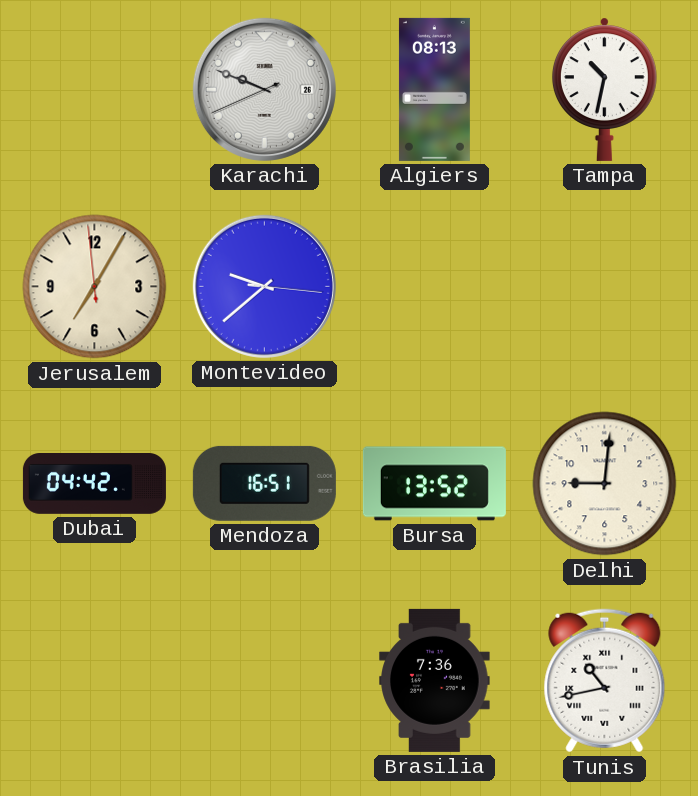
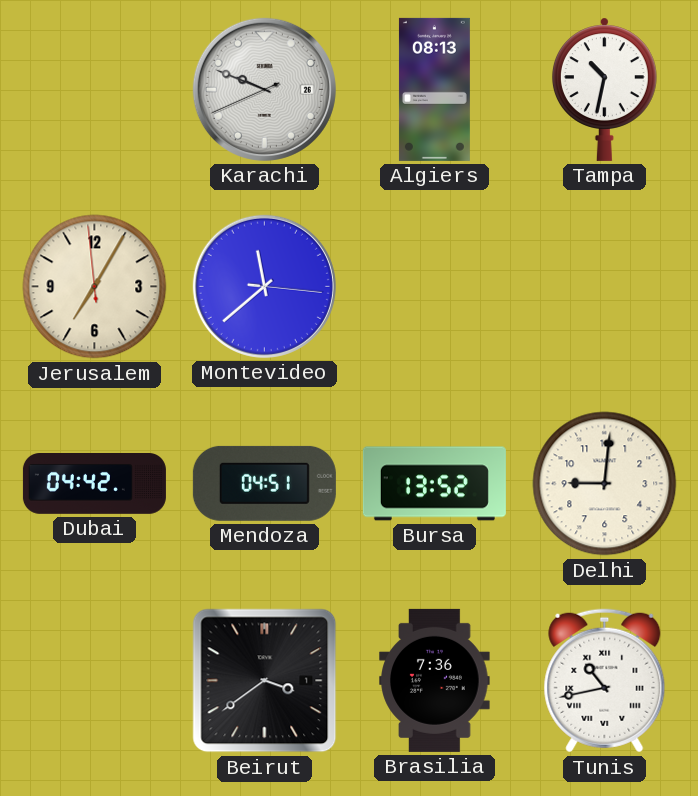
Montevideo: 9:38 -> 11:38
Mendoza: 16:51 -> 04:51
Beirut: none -> 3:39
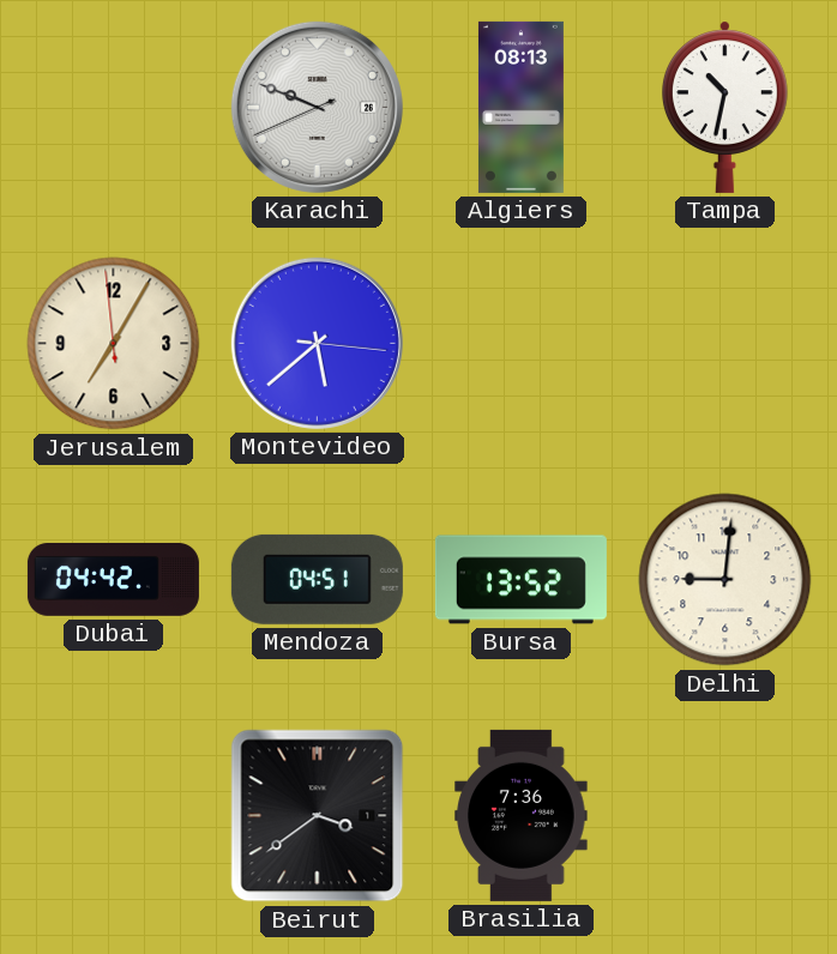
Montevideo: 11:38 -> 5:38
Tunis: 10:43 -> none
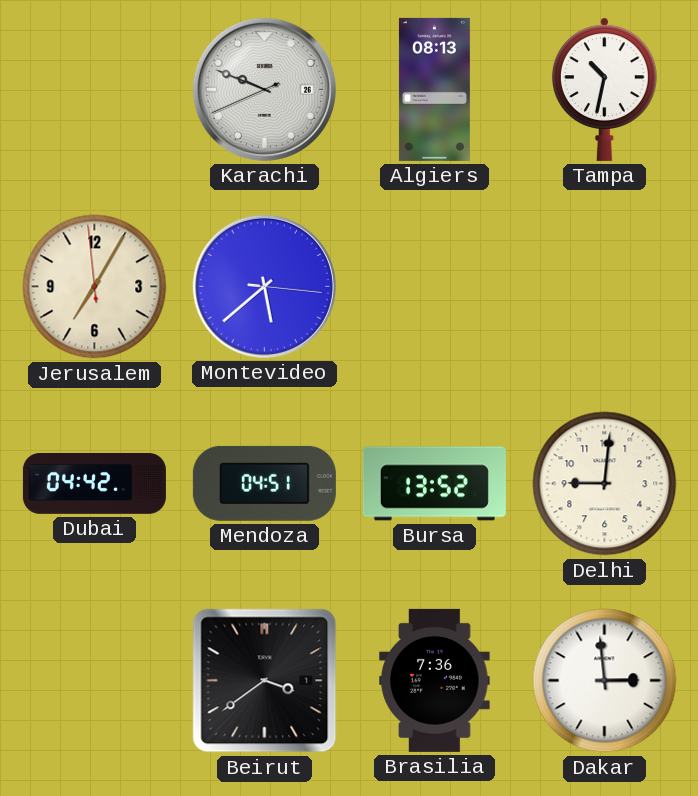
Dakar: none -> 2:59
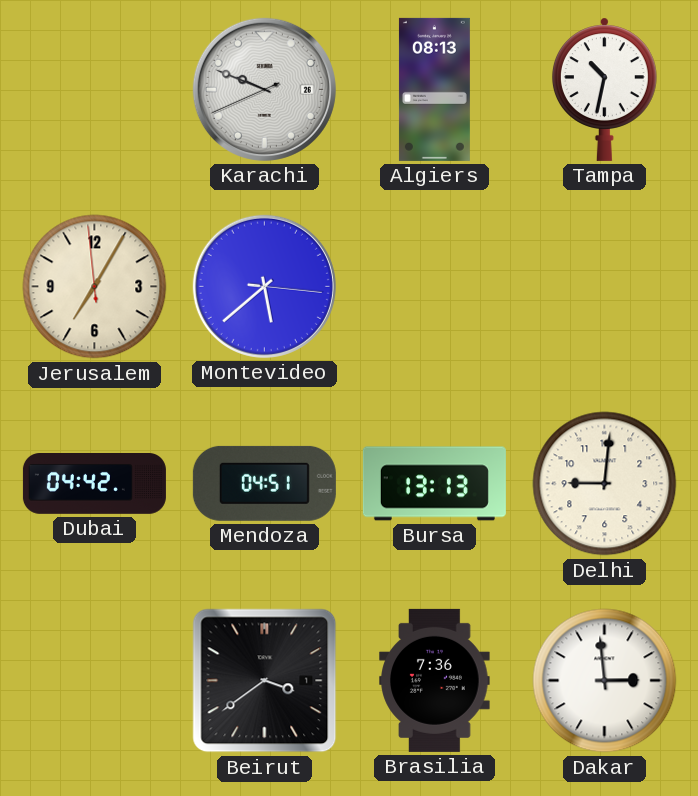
Bursa: 13:52 -> 13:13
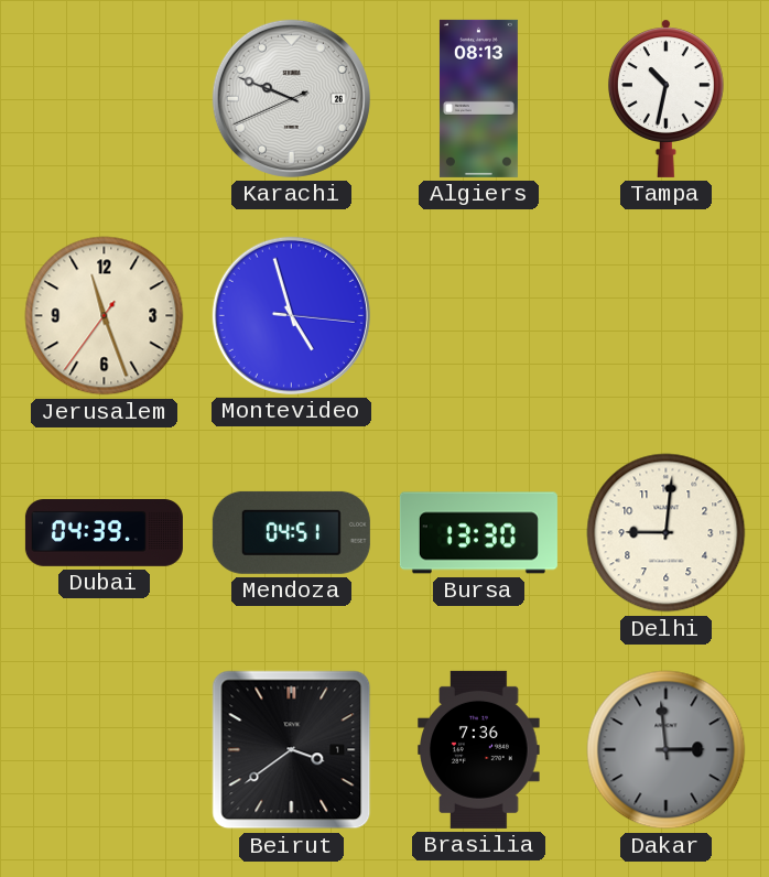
Jerusalem: 7:04 -> 11:26
Montevideo: 5:38 -> 4:57
Dubai: 04:42 -> 04:39
Bursa: 13:13 -> 13:30
Dakar dial: white -> grey
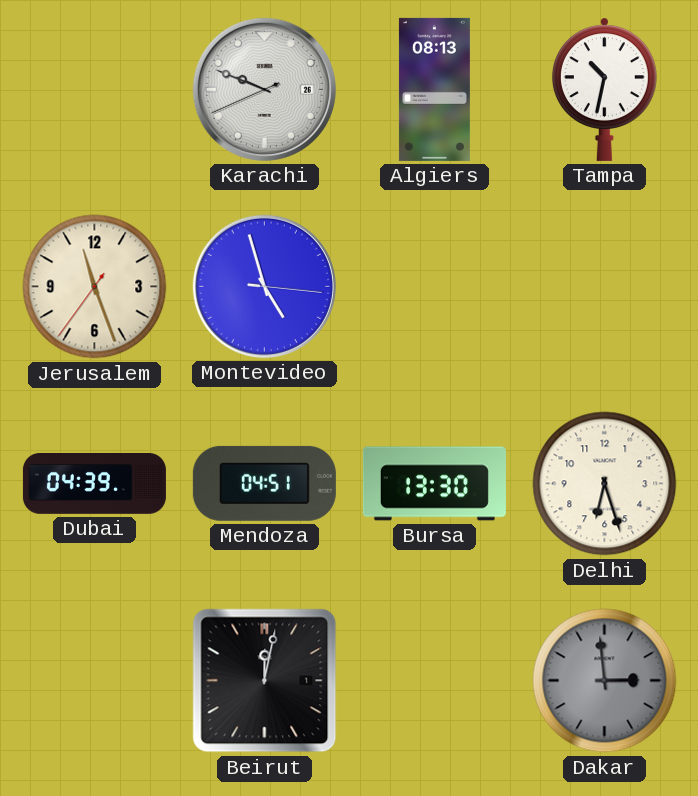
Delhi: 9:01 -> 6:27
Beirut: 3:39 -> 12:02
Brasilia: 7:36 -> none
